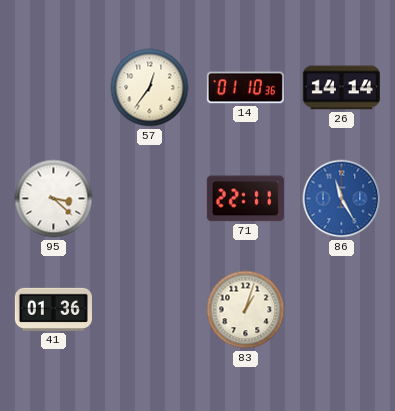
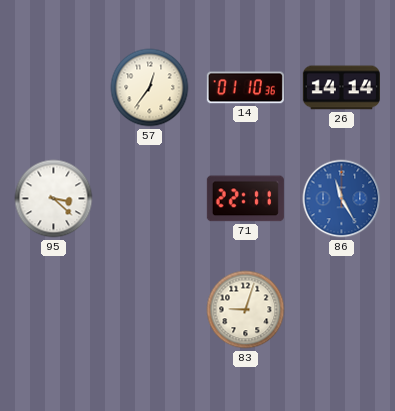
41: 01:36 -> none
83: 1:03 -> 9:03
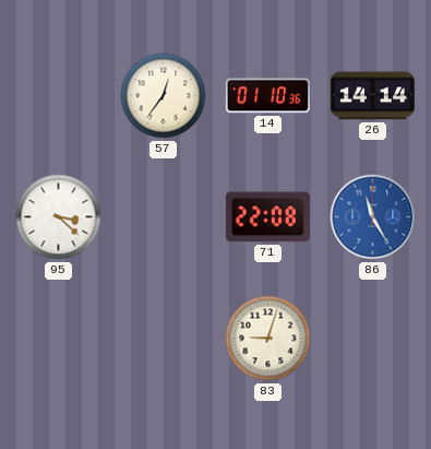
71: 22:11 -> 22:08
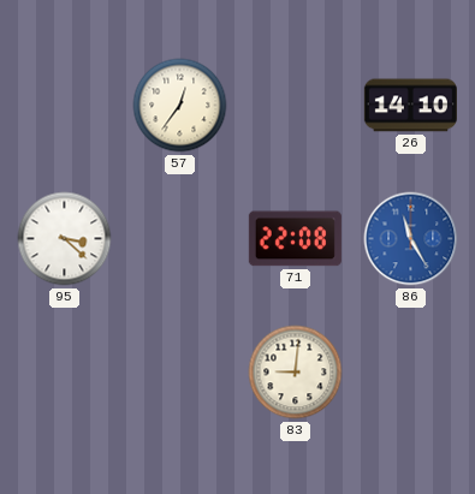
14: 01:10 -> none
26: 14:14 -> 14:10
83: 9:03 -> 9:01
